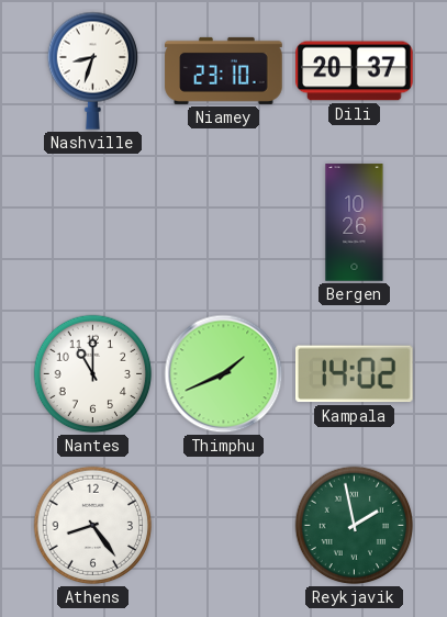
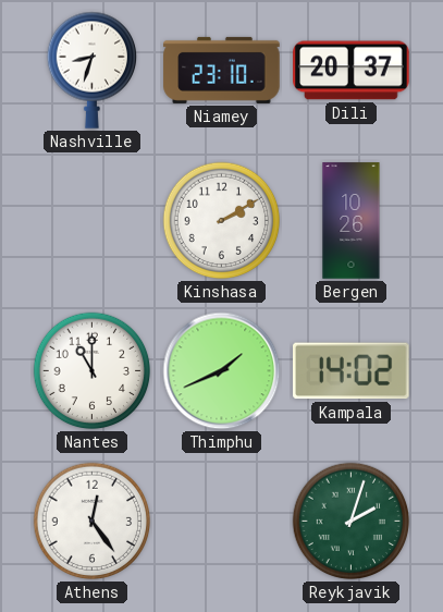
Kinshasa: none -> 2:10
Athens: 8:24 -> 12:24
Reykjavik: 1:58 -> 2:03
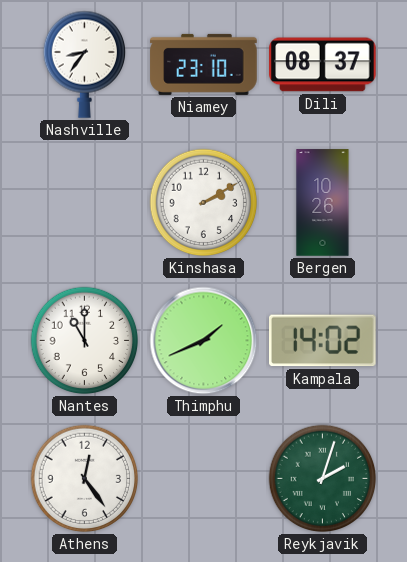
Nashville: 8:33 -> 8:36
Dili: 20:37 -> 08:37
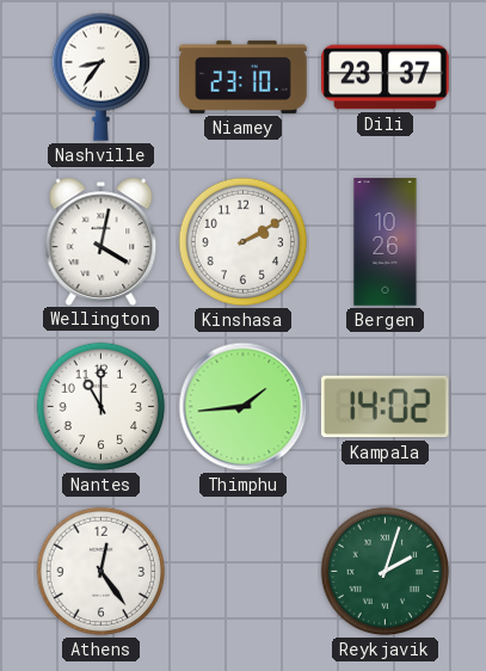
Dili: 08:37 -> 23:37
Wellington: none -> 4:02
Thimphu: 1:41 -> 1:44
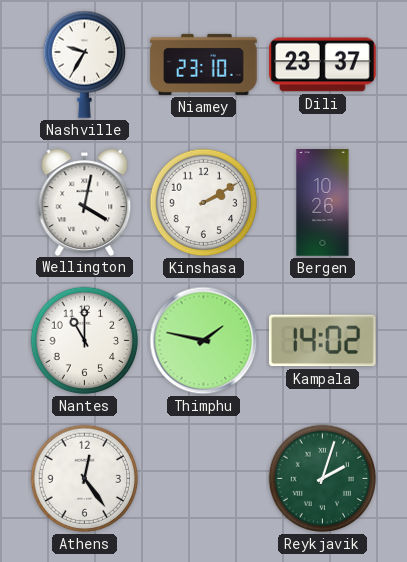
Nashville: 8:36 -> 9:35
Thimphu: 1:44 -> 1:47
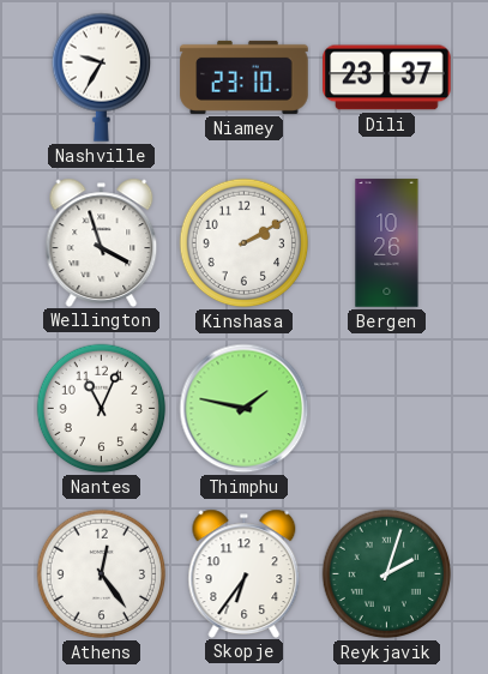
Wellington: 4:02 -> 3:57
Nantes: 11:00 -> 11:04
Kampala: 14:02 -> none
Skopje: none -> 6:36
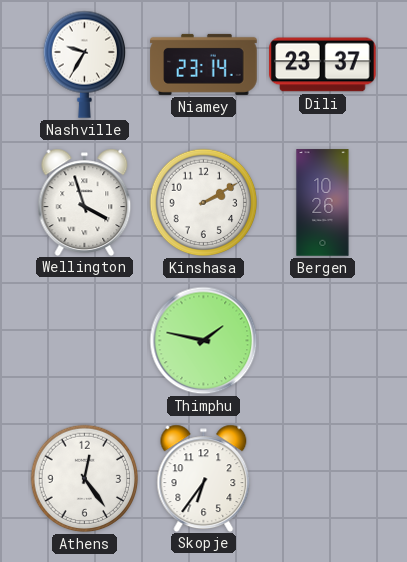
Niamey: 23:10 -> 23:14
Nantes: 11:04 -> none
Reykjavik: 2:03 -> none
